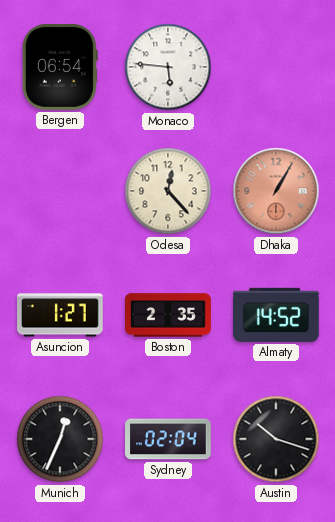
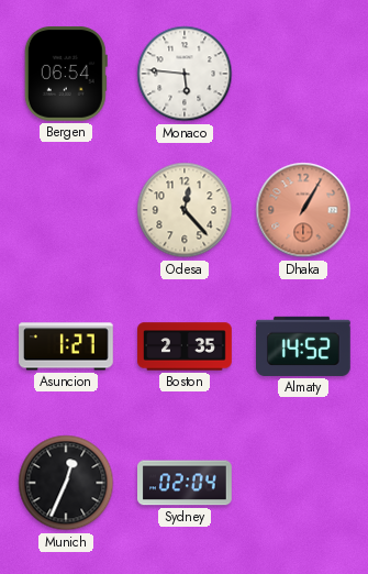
Austin: 10:18 -> none
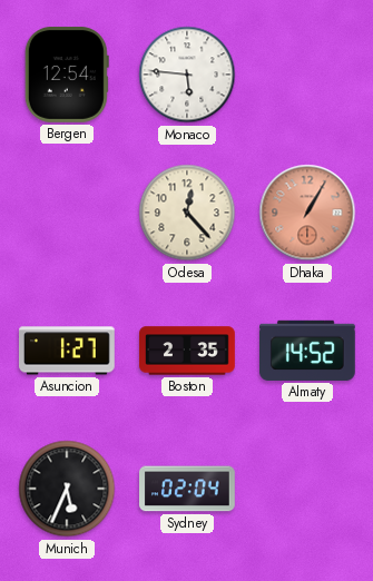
Bergen: 06:54 -> 12:54
Munich: 12:34 -> 5:34
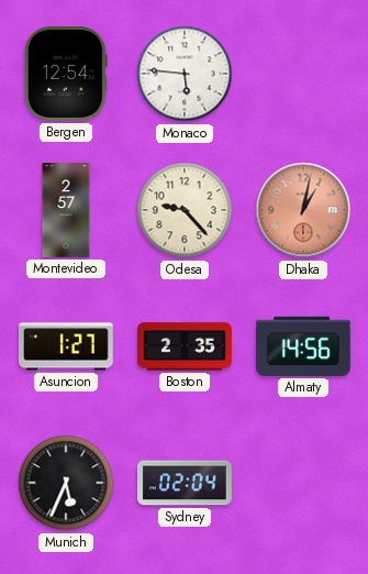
Montevideo: none -> 2:57
Odesa: 12:23 -> 9:23
Dhaka: 1:05 -> 1:02
Almaty: 14:52 -> 14:56
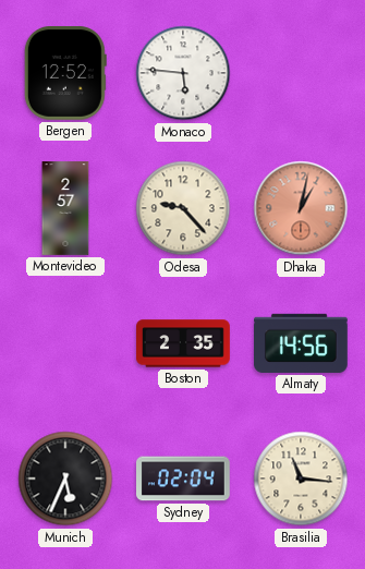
Bergen: 12:54 -> 12:52
Asuncion: 1:27 -> none
Brasilia: none -> 11:16
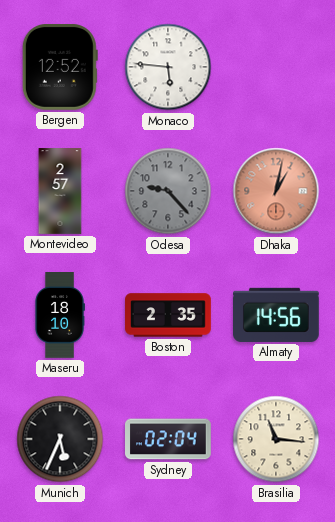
Odesa dial: cream -> grey
Maseru: none -> 18:10
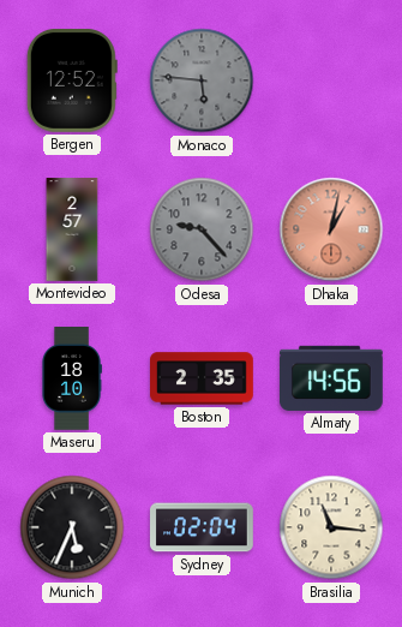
Monaco dial: white -> grey
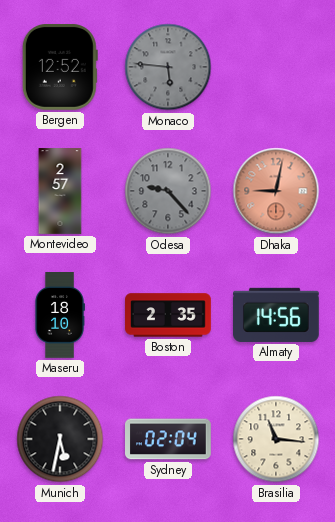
Dhaka: 1:02 -> 9:02
Munich: 5:34 -> 5:32
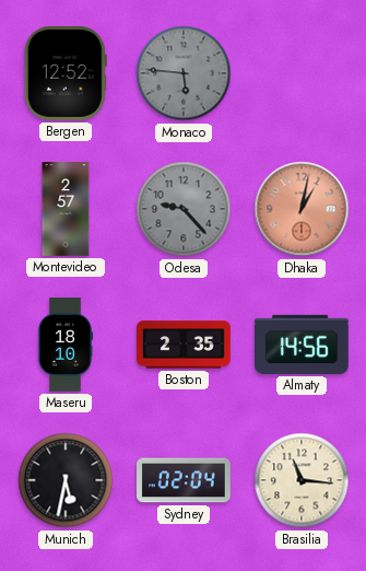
Dhaka: 9:02 -> 1:02
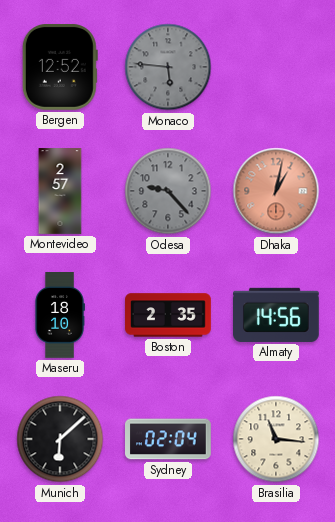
Munich: 5:32 -> 6:08
